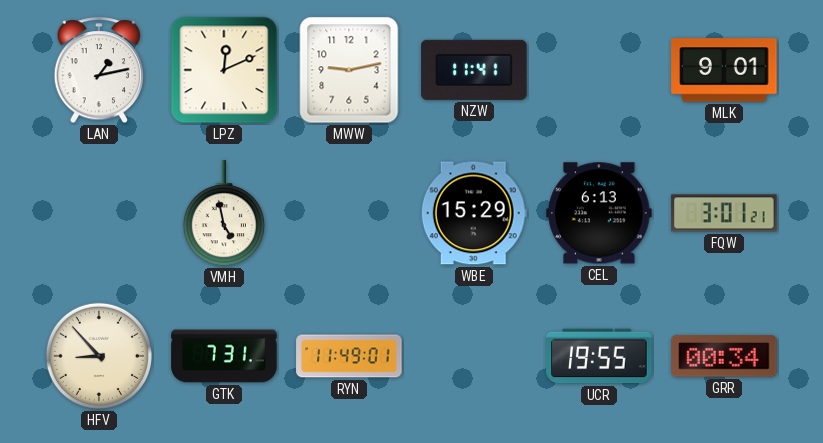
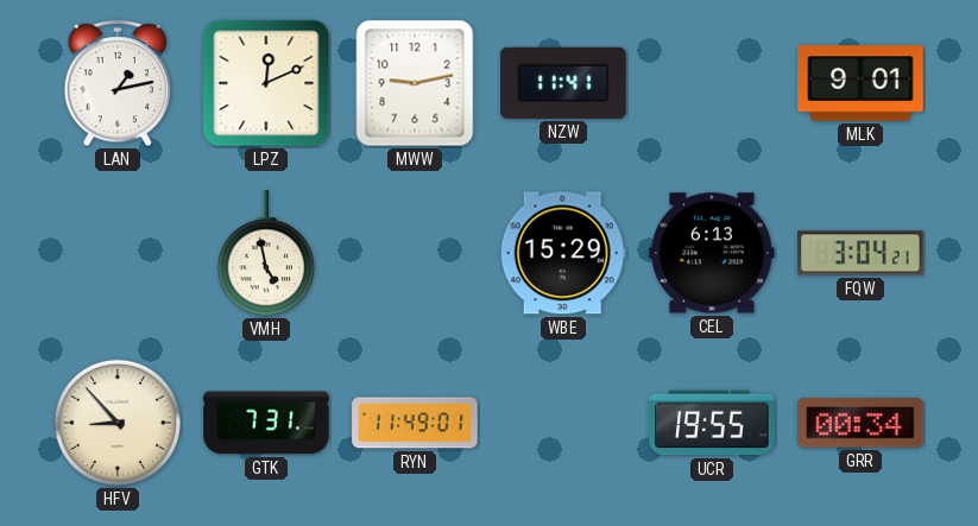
FQW: 3:01 -> 3:04
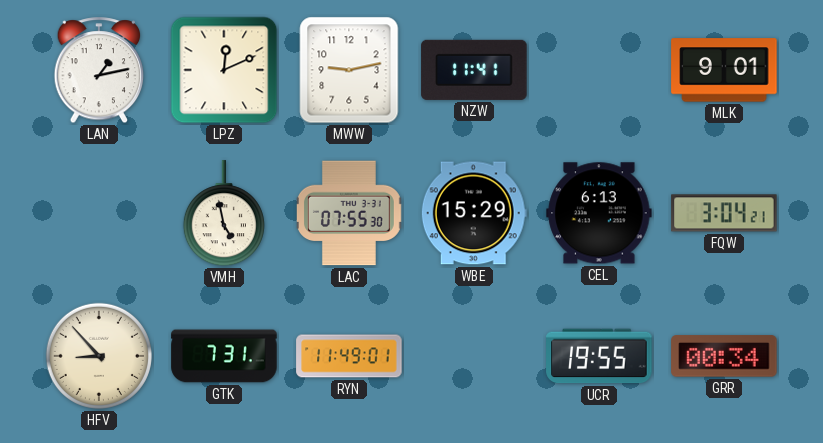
LAC: none -> 07:55
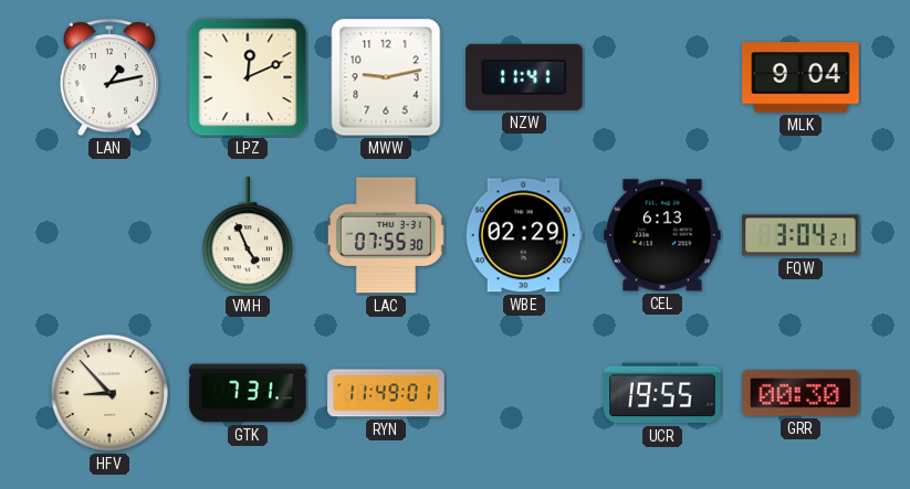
MLK: 9:01 -> 9:04
VMH: 4:58 -> 4:56
WBE: 15:29 -> 02:29
GRR: 00:34 -> 00:30
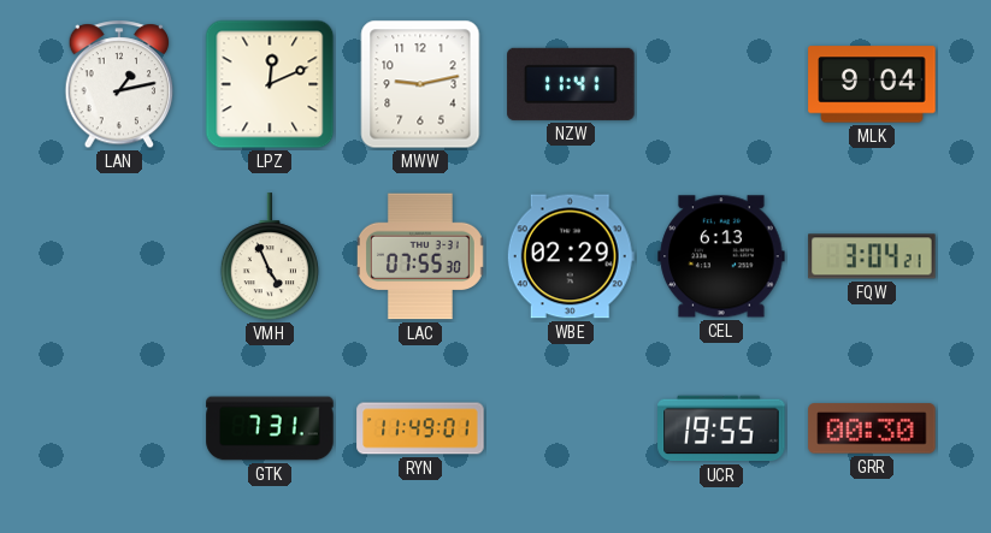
HFV: 8:53 -> none
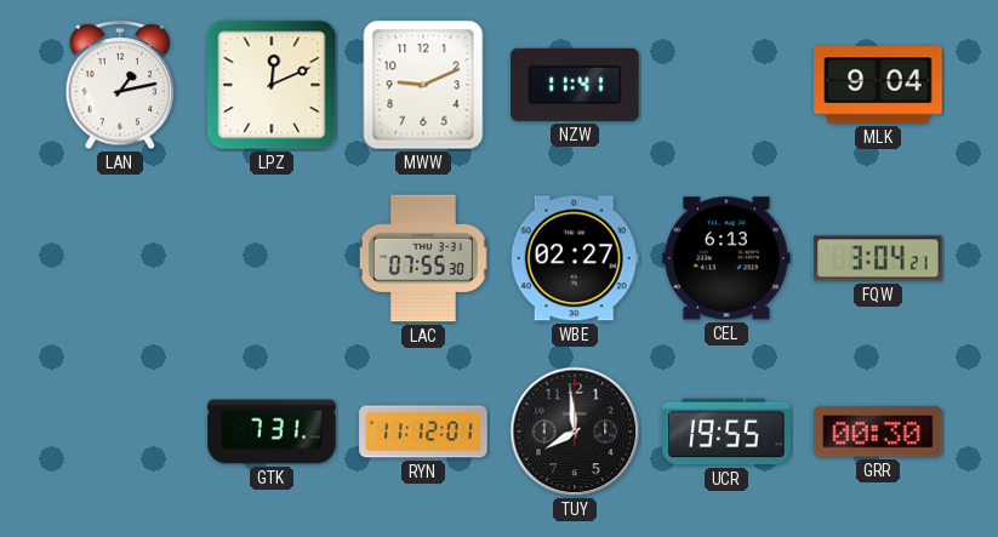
MWW: 9:13 -> 9:11
VMH: 4:56 -> none
WBE: 02:29 -> 02:27
RYN: 11:49 -> 11:12
TUY: none -> 7:59
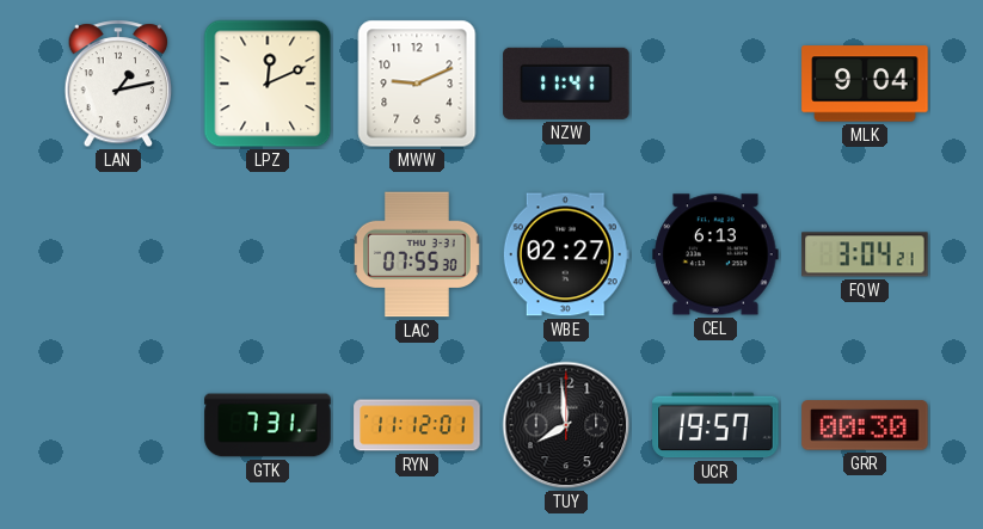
UCR: 19:55 -> 19:57
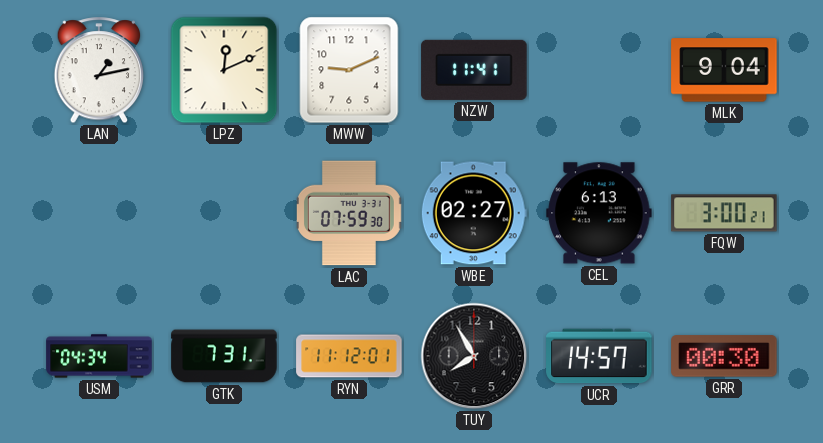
LAC: 07:55 -> 07:59
FQW: 3:04 -> 3:00
USM: none -> 04:34
TUY: 7:59 -> 7:55
UCR: 19:57 -> 14:57
